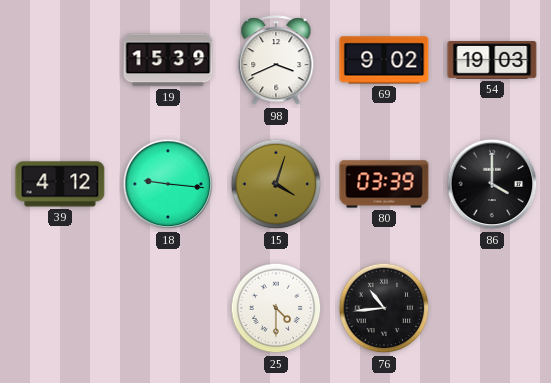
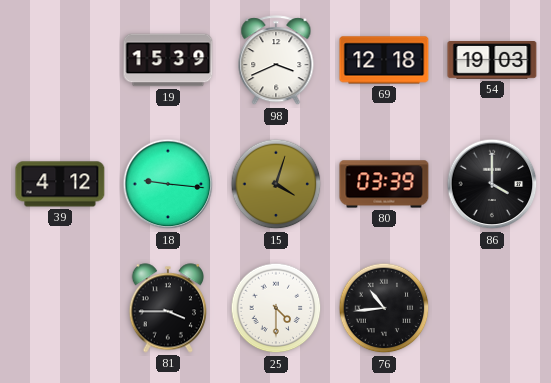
69: 9:02 -> 12:18
81: none -> 3:45
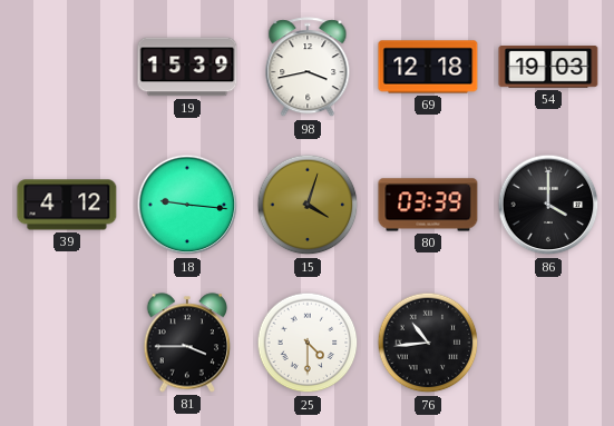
98: 3:41 -> 3:43
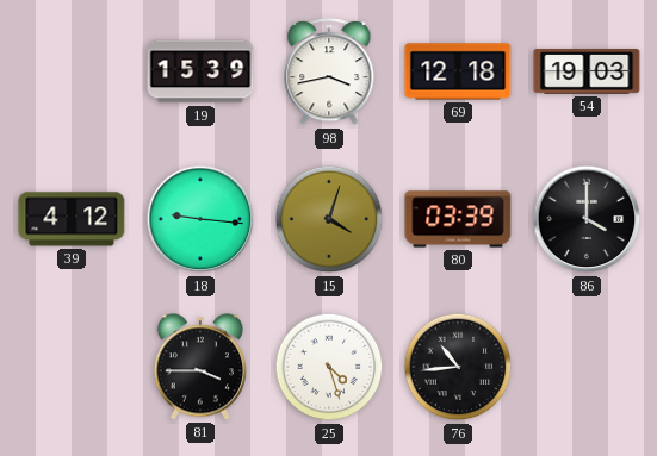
25: 4:30 -> 4:27
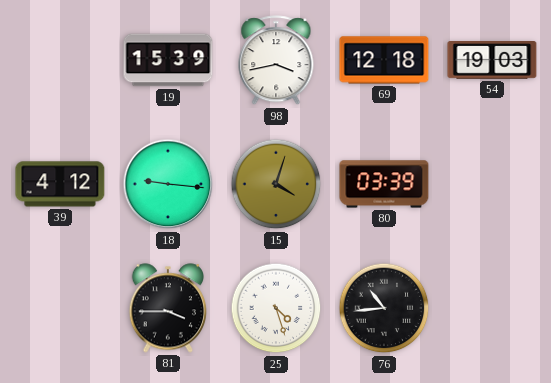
86: 4:00 -> none
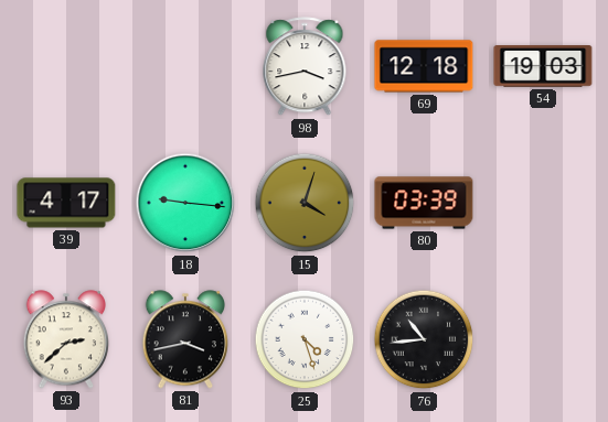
19: 15:39 -> none
39: 4:12 -> 4:17
93: none -> 2:38
81: 3:45 -> 3:43
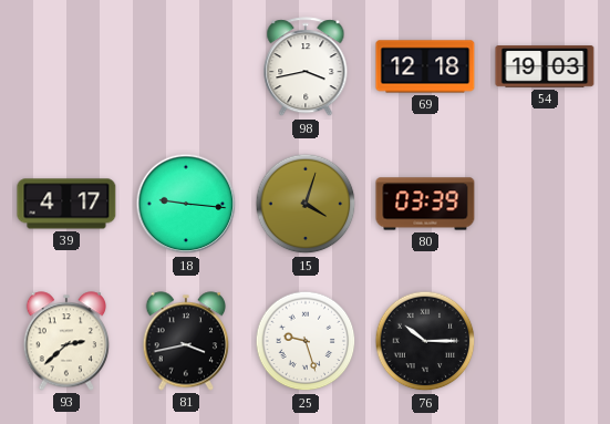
25: 4:27 -> 9:27
76: 10:44 -> 10:15
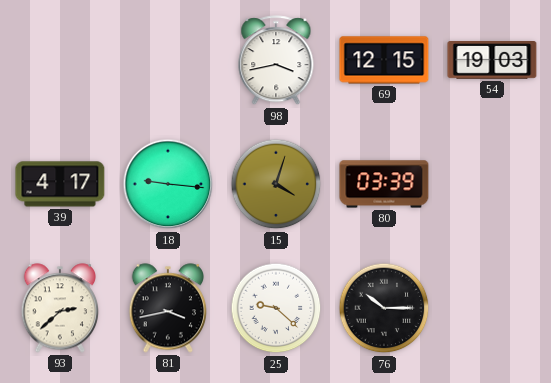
69: 12:18 -> 12:15
25: 9:27 -> 9:22
